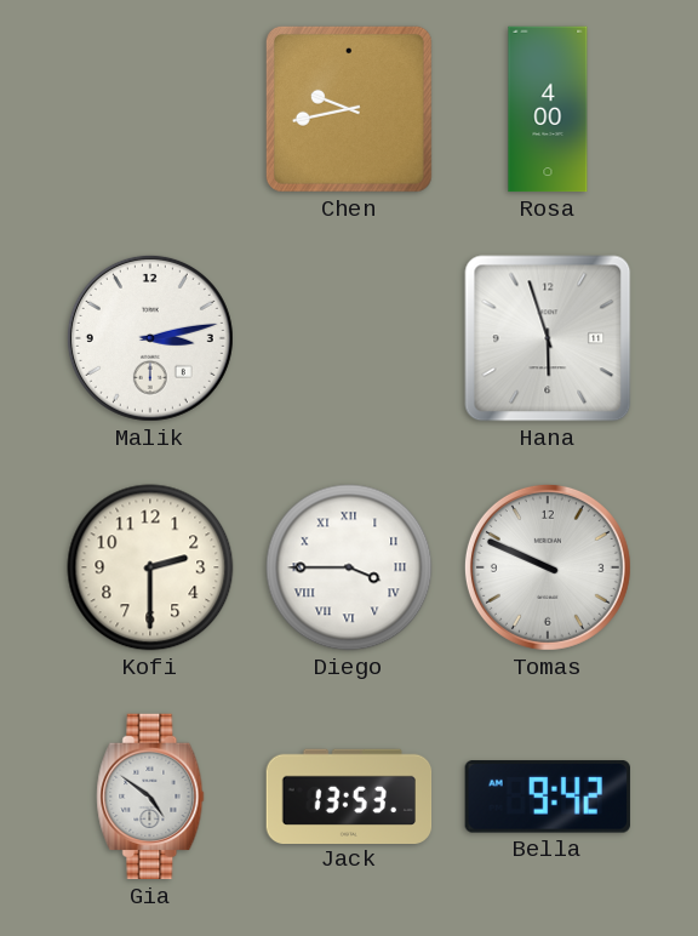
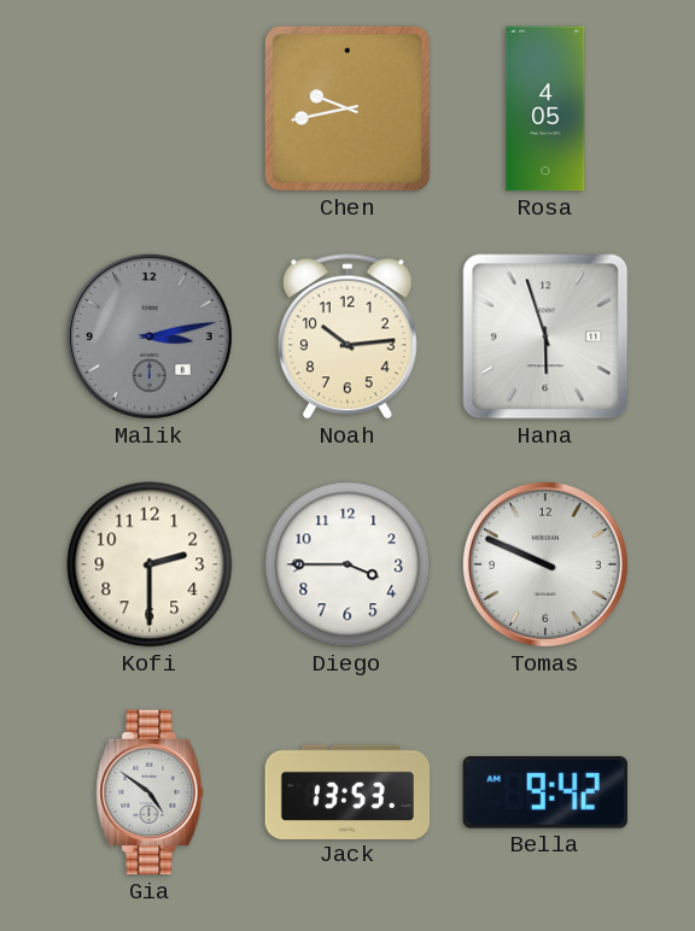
Rosa: 4:00 -> 4:05
Malik dial: white -> grey
Noah: none -> 10:14
Diego numerals: Roman -> Arabic
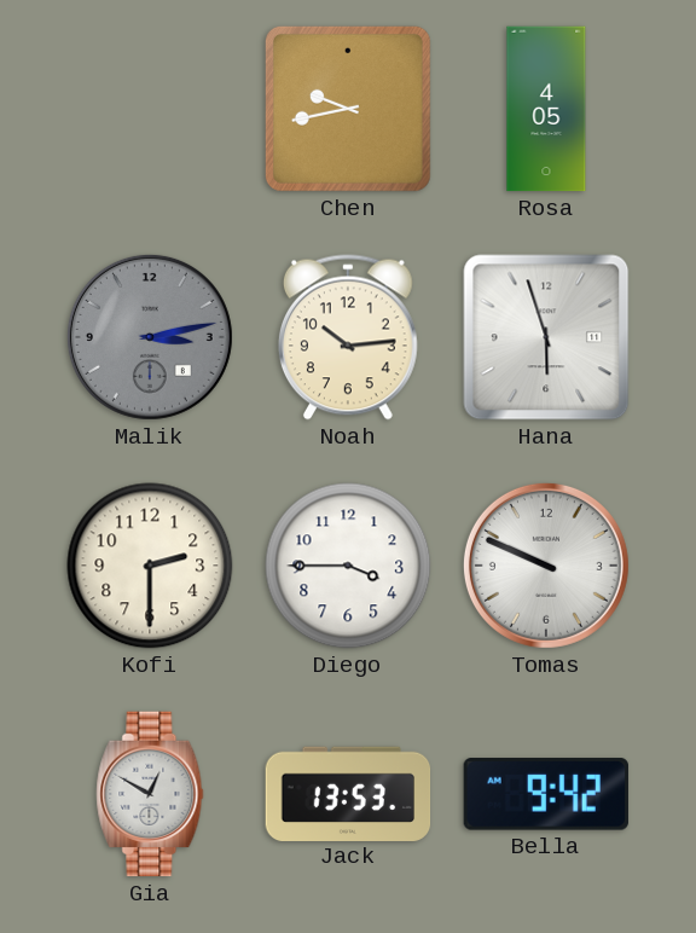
Gia: 4:51 -> 12:50
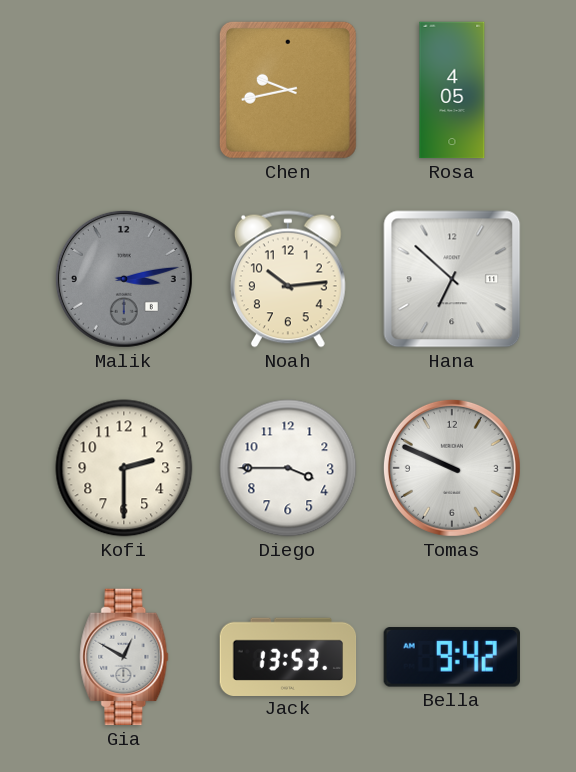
Hana: 5:57 -> 6:52
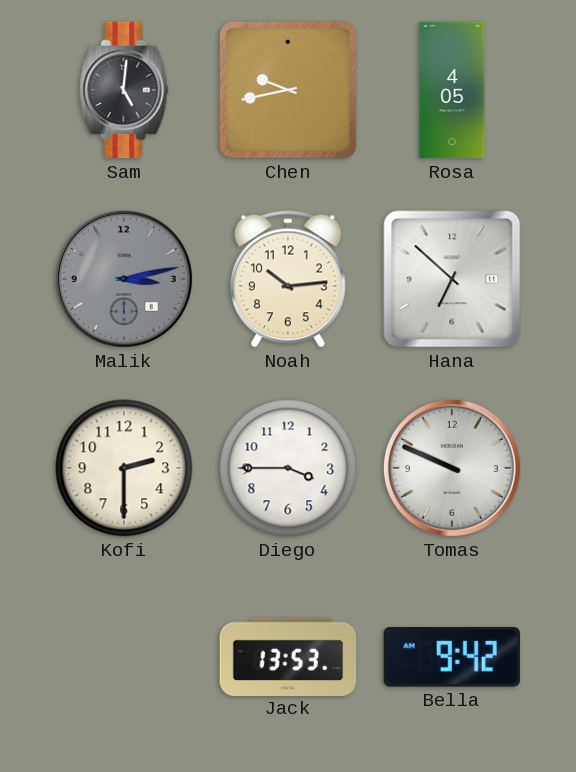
Sam: none -> 5:01
Gia: 12:50 -> none
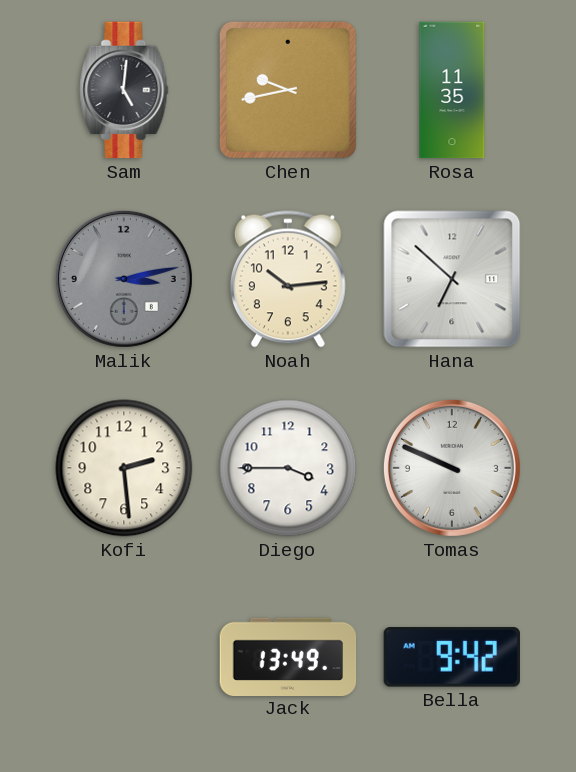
Rosa: 4:05 -> 11:35
Kofi: 2:30 -> 2:29
Jack: 13:53 -> 13:49
